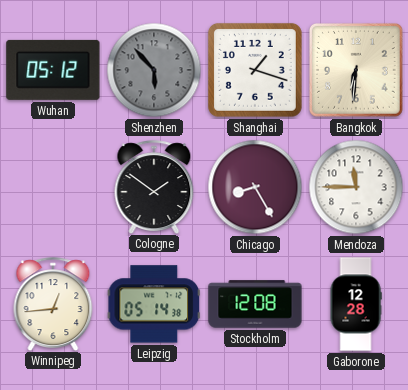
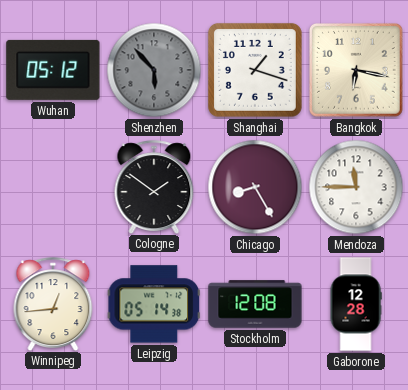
Bangkok: 6:31 -> 6:17
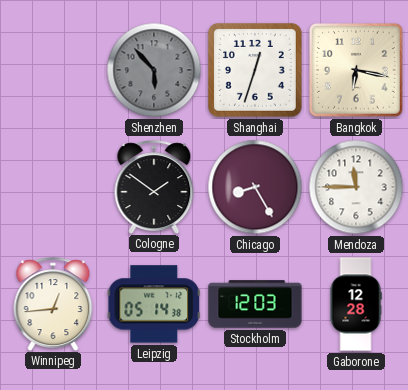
Wuhan: 05:12 -> none
Shanghai: 1:18 -> 12:33
Stockholm: 12:08 -> 12:03
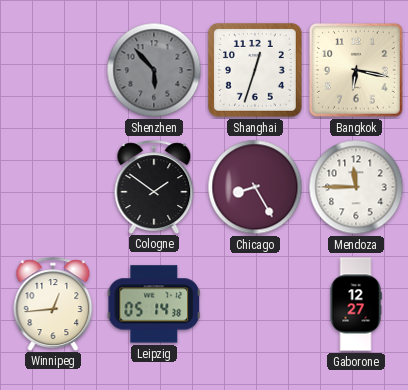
Stockholm: 12:03 -> none
Gaborone: 12:28 -> 12:27
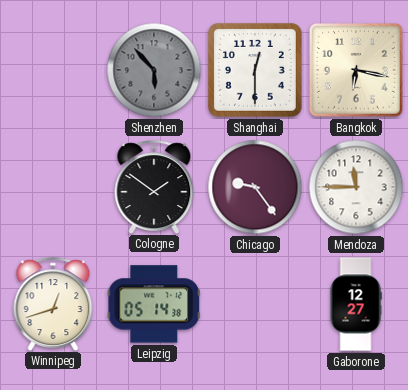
Shanghai: 12:33 -> 12:30
Chicago: 8:25 -> 9:24
Winnipeg: 12:44 -> 12:42
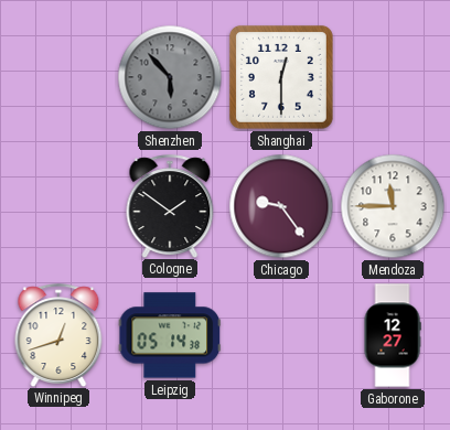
Bangkok: 6:17 -> none
